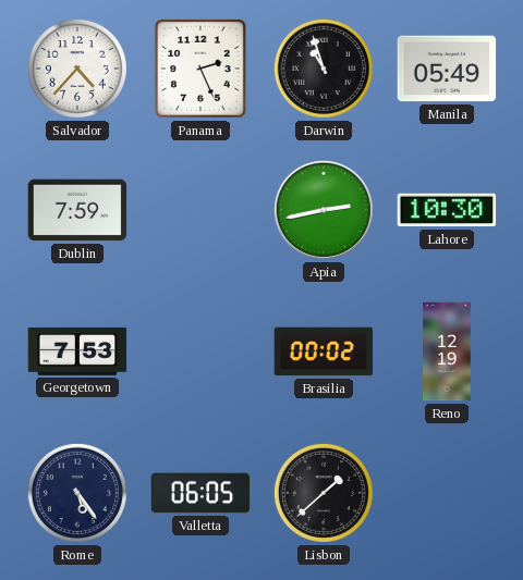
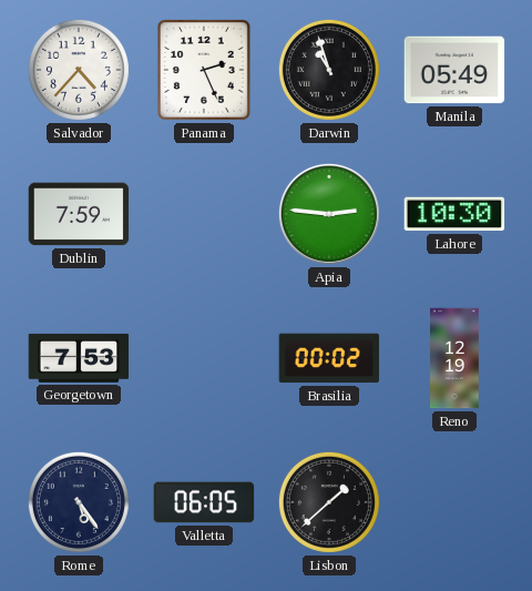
Apia: 2:43 -> 2:46
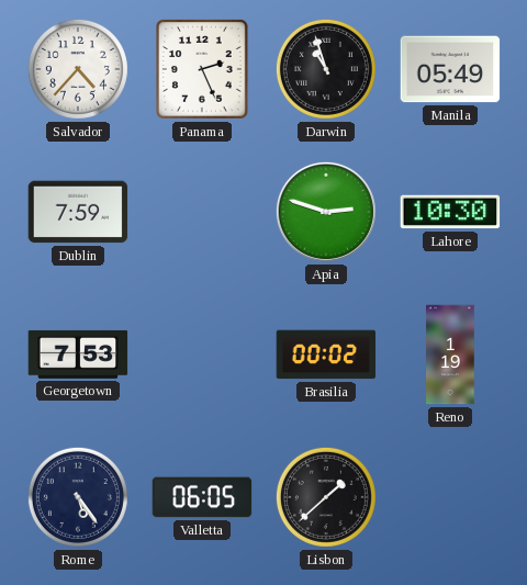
Apia: 2:46 -> 2:48
Reno: 12:19 -> 1:19
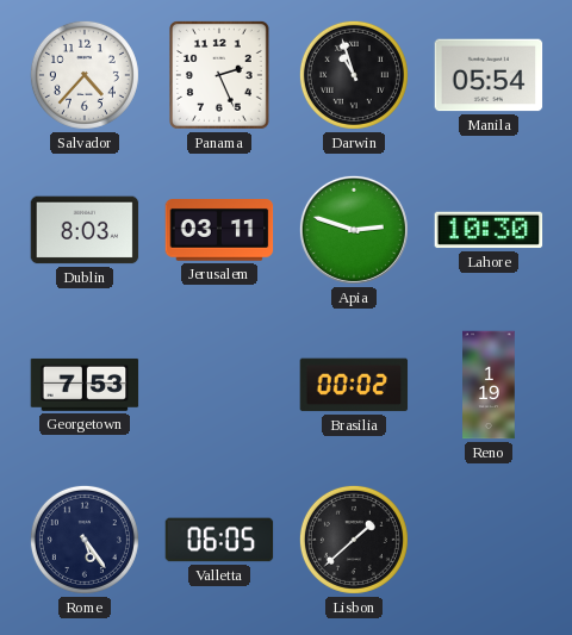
Manila: 05:49 -> 05:54
Dublin: 7:59 -> 8:03
Jerusalem: none -> 03:11
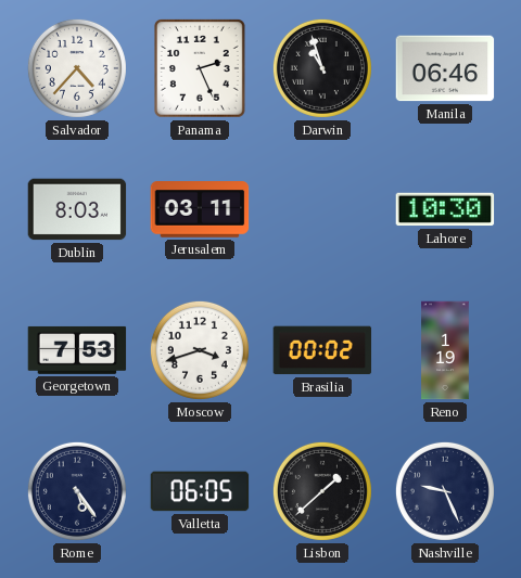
Manila: 05:54 -> 06:46
Apia: 2:48 -> none
Moscow: none -> 3:42
Nashville: none -> 9:26
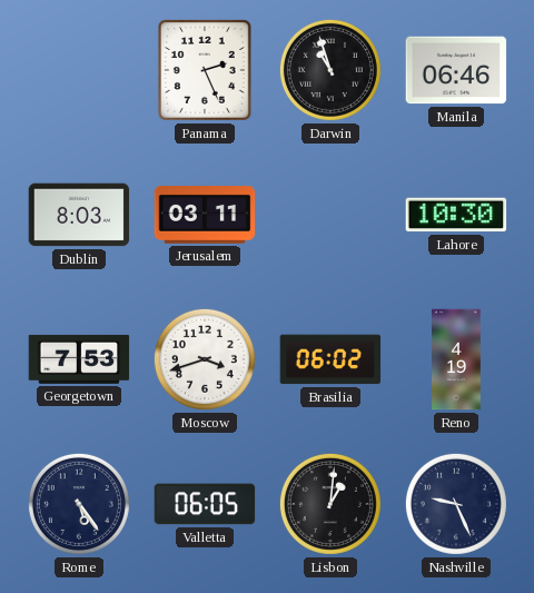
Salvador: 4:37 -> none
Brasilia: 00:02 -> 06:02
Reno: 1:19 -> 4:19
Lisbon: 1:38 -> 1:01
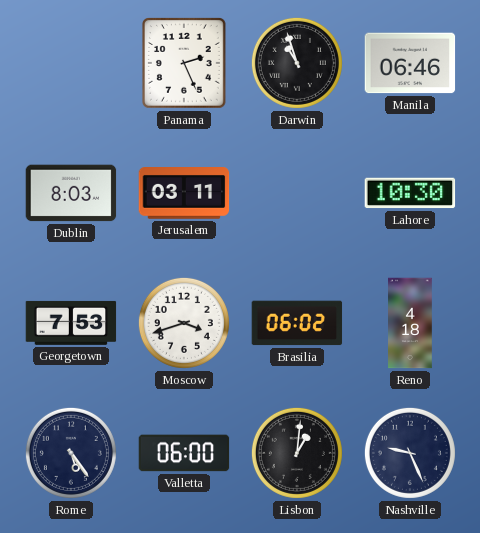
Reno: 4:19 -> 4:18
Valletta: 06:05 -> 06:00
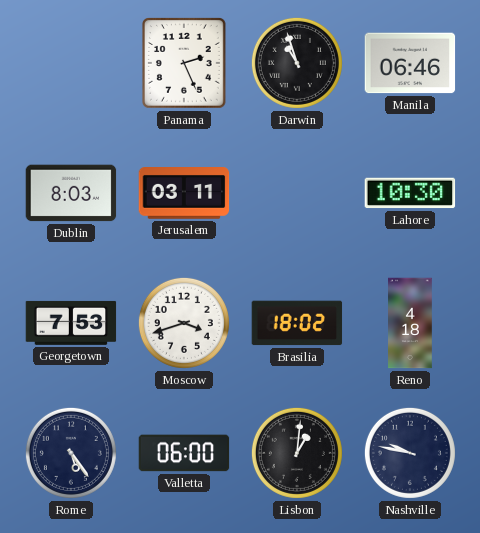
Brasilia: 06:02 -> 18:02
Nashville: 9:26 -> 9:47
